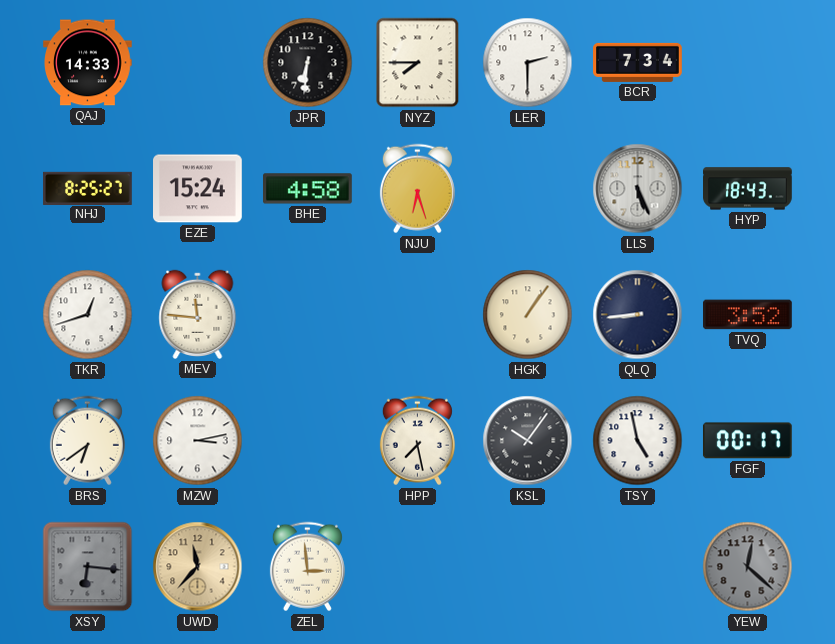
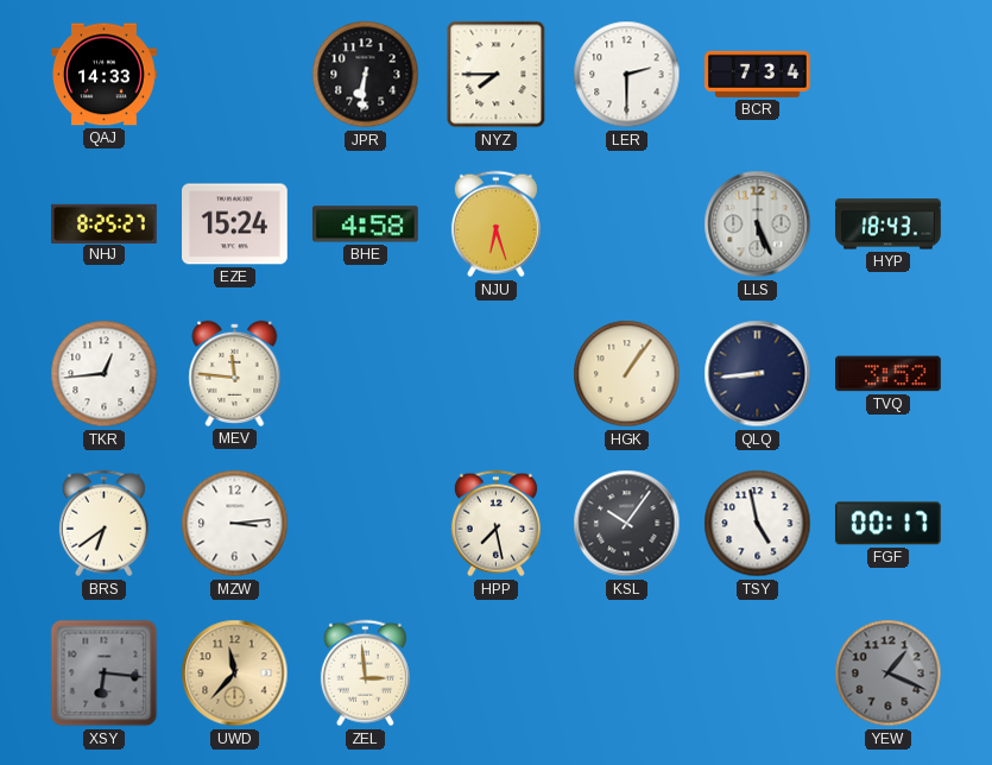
TKR: 12:42 -> 12:44
MZW: 3:13 -> 3:14
YEW: 12:22 -> 1:19
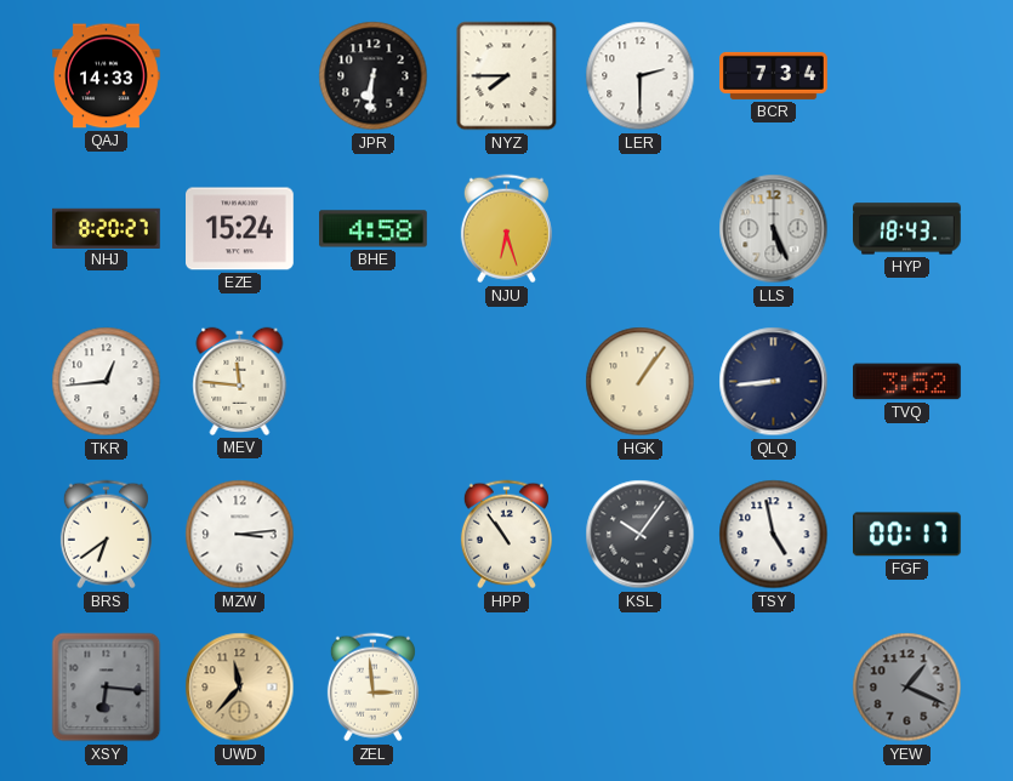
NHJ: 8:25 -> 8:20
HPP: 7:28 -> 10:54
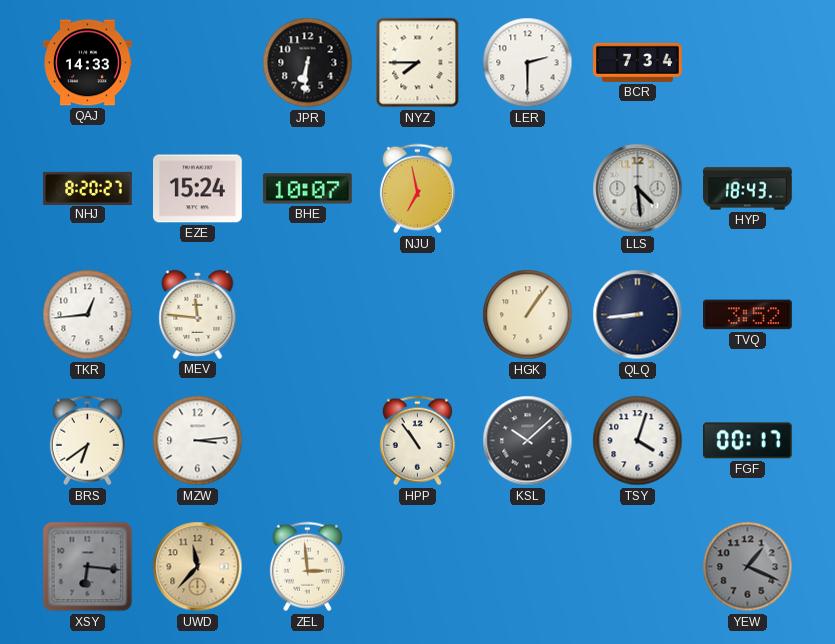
BHE: 4:58 -> 10:07
NJU: 6:27 -> 6:58
LLS: 5:26 -> 4:29
KSL: 10:06 -> 10:08
TSY: 4:58 -> 4:03
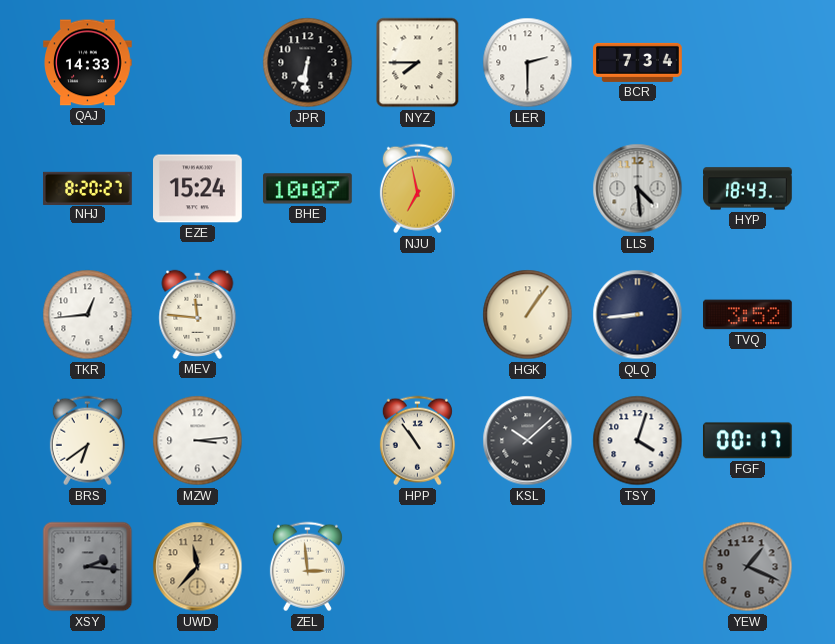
XSY: 6:16 -> 2:16
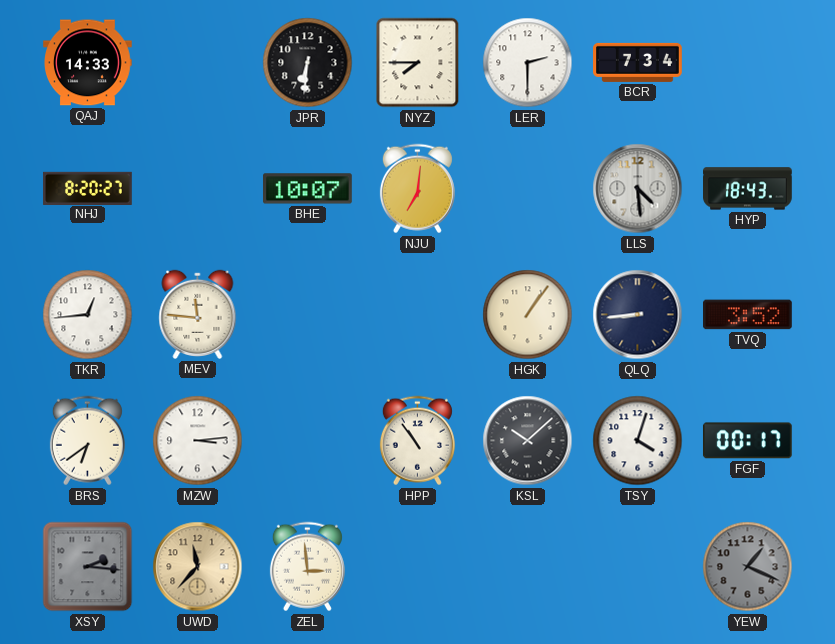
EZE: 15:24 -> none
NJU: 6:58 -> 7:01
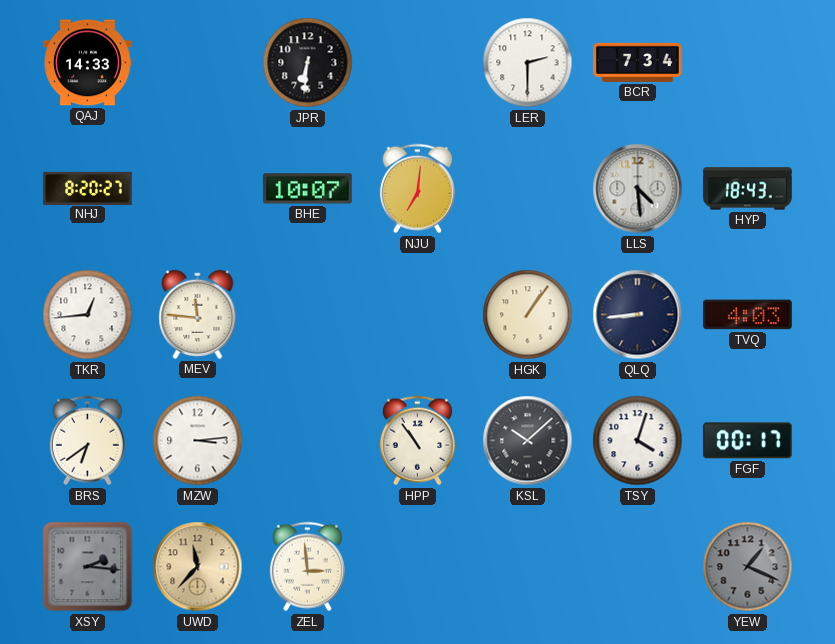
NYZ: 7:45 -> none
TVQ: 3:52 -> 4:03
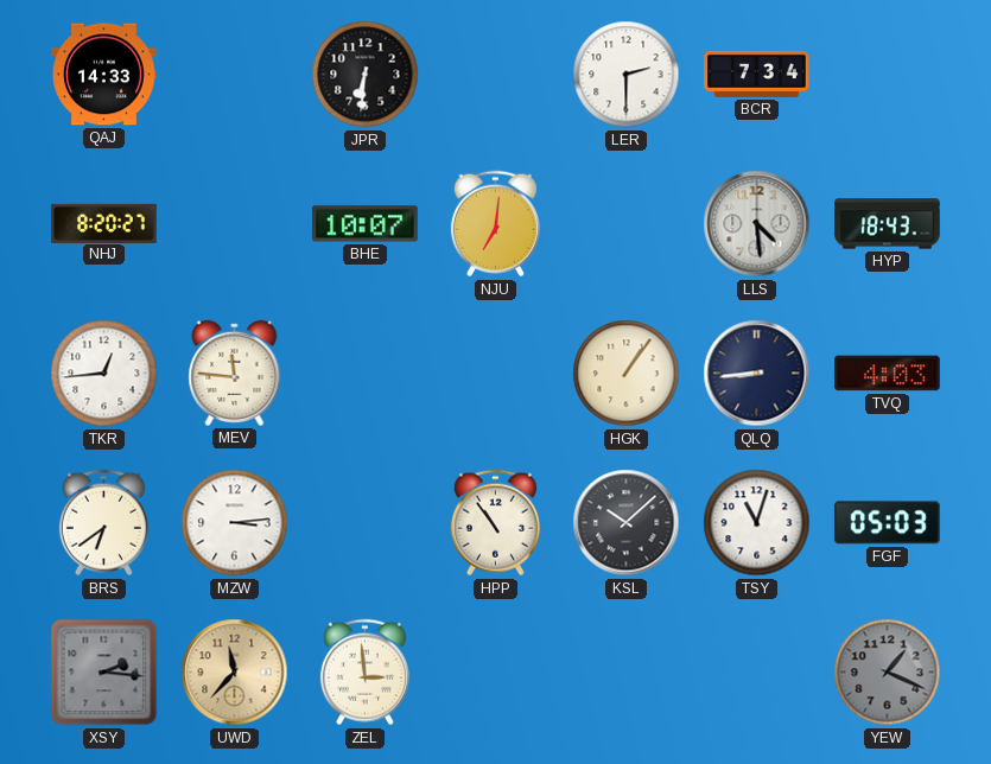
TSY: 4:03 -> 11:03
FGF: 00:17 -> 05:03
